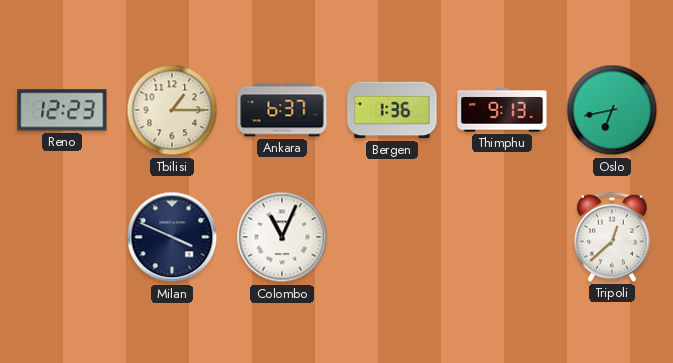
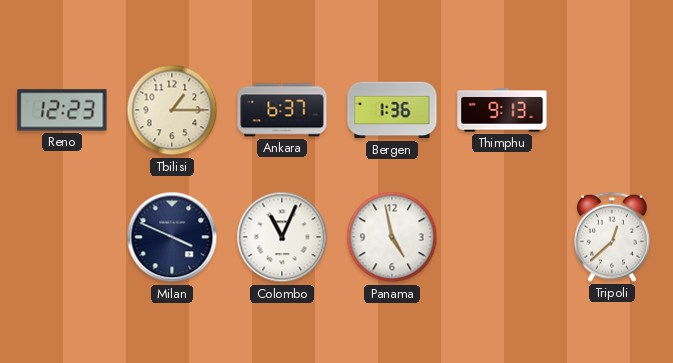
Oslo: 6:43 -> none
Panama: none -> 4:58
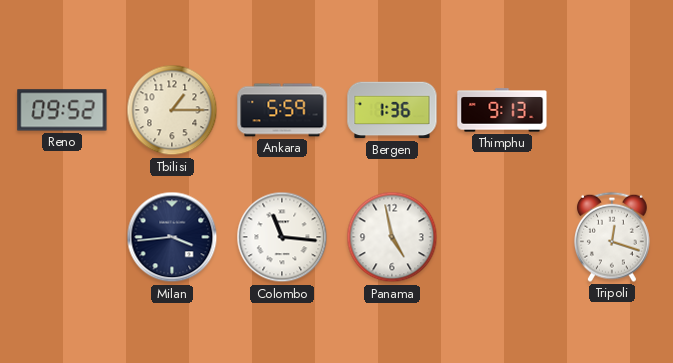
Reno: 12:23 -> 09:52
Ankara: 6:37 -> 5:59
Milan: 3:49 -> 3:44
Colombo: 11:04 -> 11:16
Tripoli: 12:38 -> 12:18
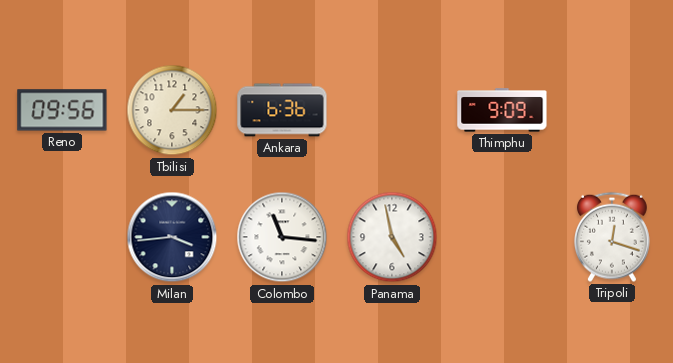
Reno: 09:52 -> 09:56
Ankara: 5:59 -> 6:36
Bergen: 1:36 -> none
Thimphu: 9:13 -> 9:09
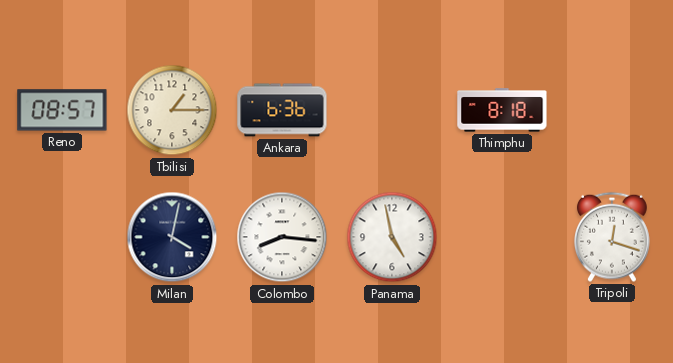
Reno: 09:56 -> 08:57
Thimphu: 9:09 -> 8:18
Milan: 3:44 -> 4:02
Colombo: 11:16 -> 8:16
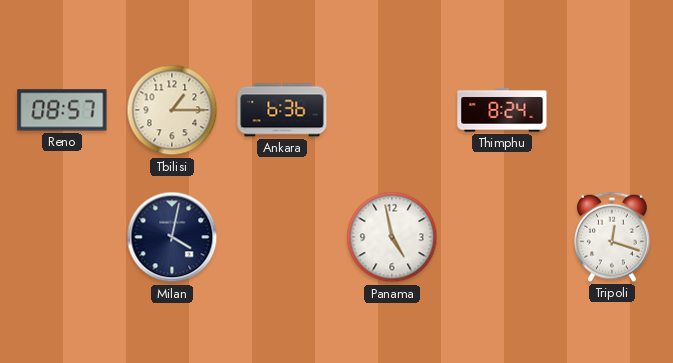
Thimphu: 8:18 -> 8:24
Colombo: 8:16 -> none
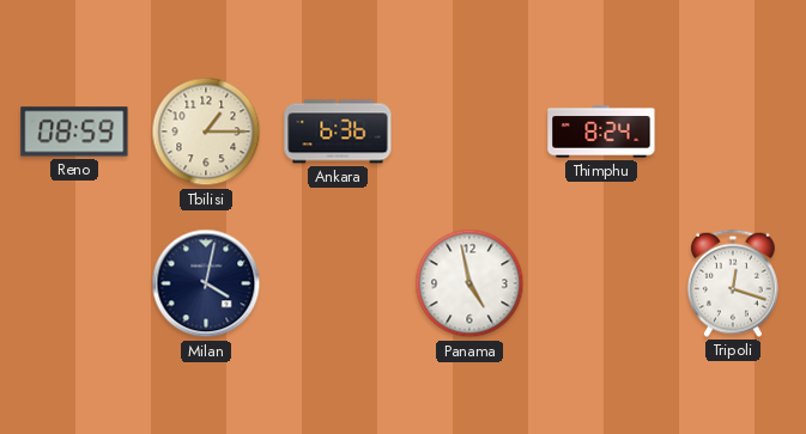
Reno: 08:57 -> 08:59
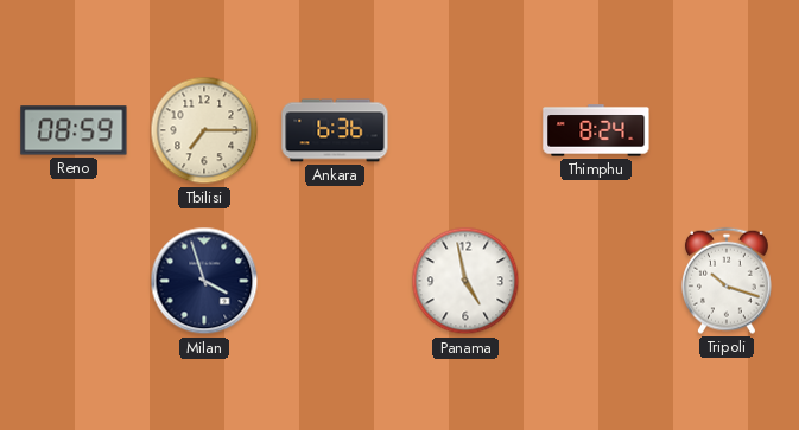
Tbilisi: 1:15 -> 7:15
Milan: 4:02 -> 3:57
Tripoli: 12:18 -> 10:18
